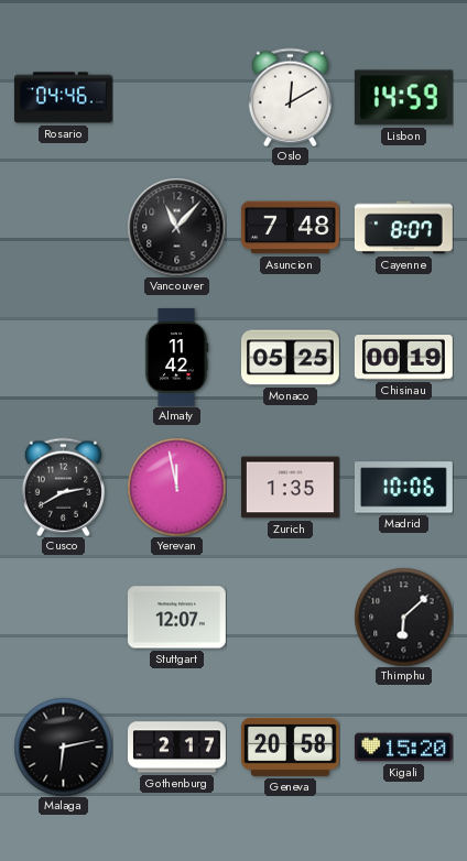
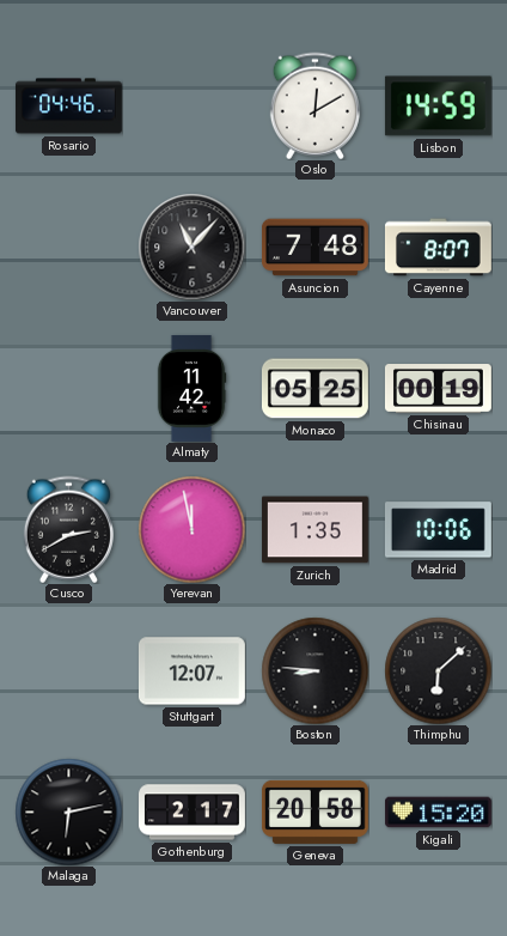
Boston: none -> 8:46
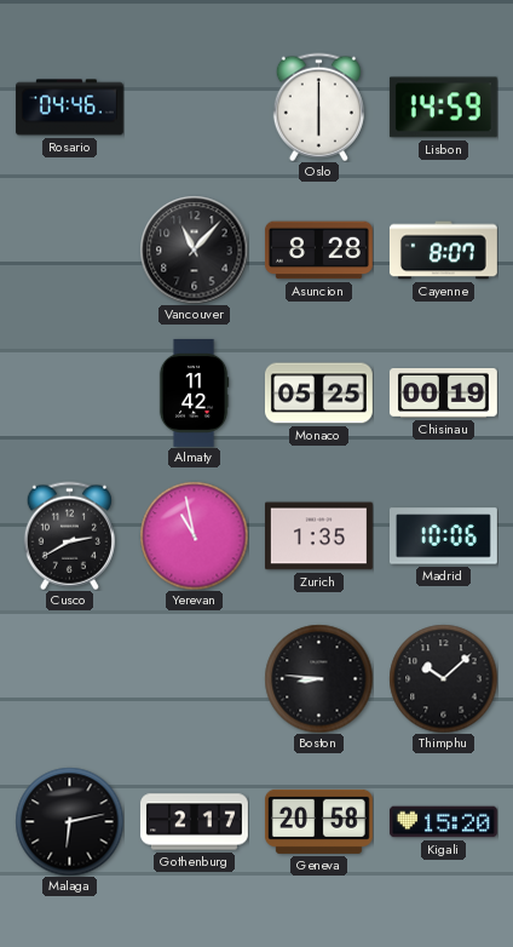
Oslo: 12:10 -> 6:00
Asuncion: 7:48 -> 8:28
Yerevan: 11:58 -> 10:58
Stuttgart: 12:07 -> none
Thimphu: 6:08 -> 10:08
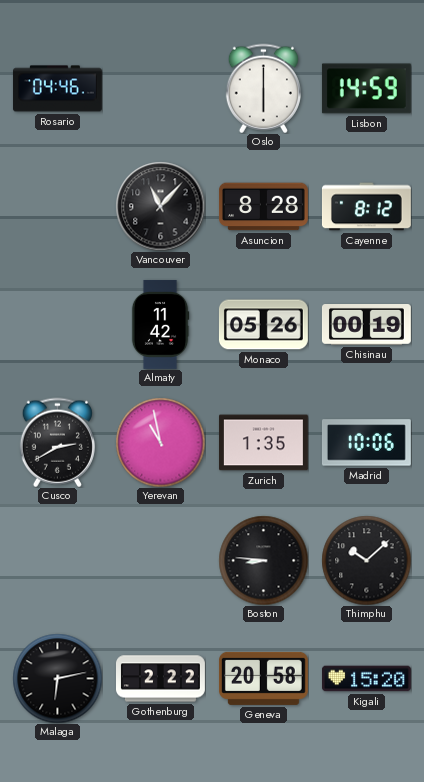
Cayenne: 8:07 -> 8:12
Monaco: 05:25 -> 05:26
Gothenburg: 2:17 -> 2:22
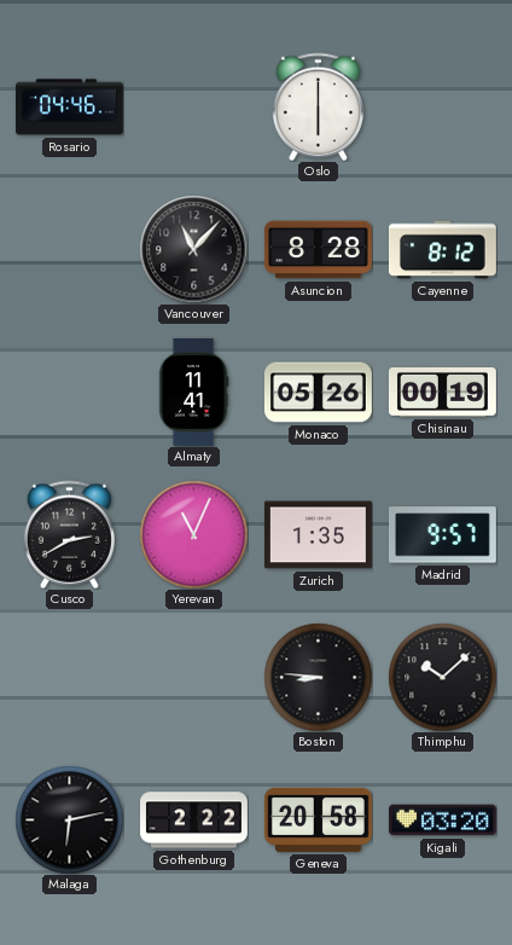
Lisbon: 14:59 -> none
Almaty: 11:42 -> 11:41
Yerevan: 10:58 -> 11:04
Madrid: 10:06 -> 9:57
Kigali: 15:20 -> 03:20
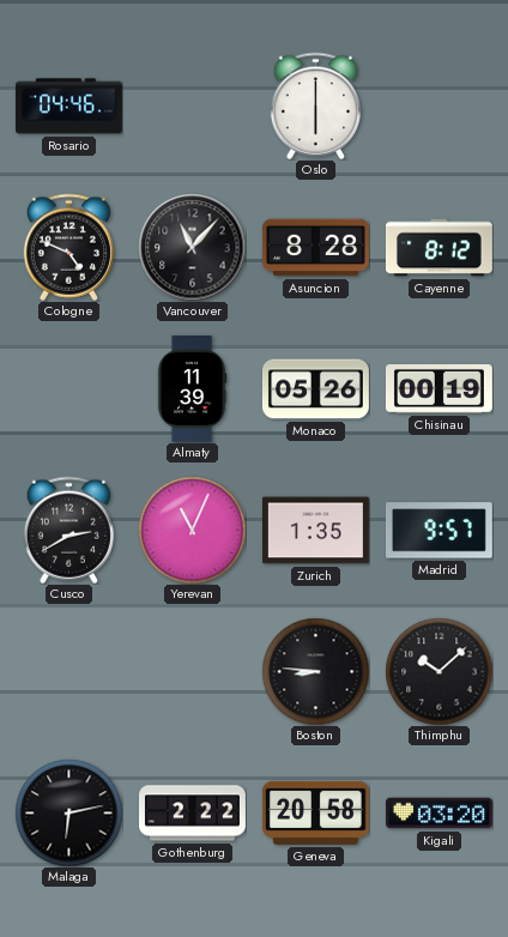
Cologne: none -> 4:49
Almaty: 11:41 -> 11:39
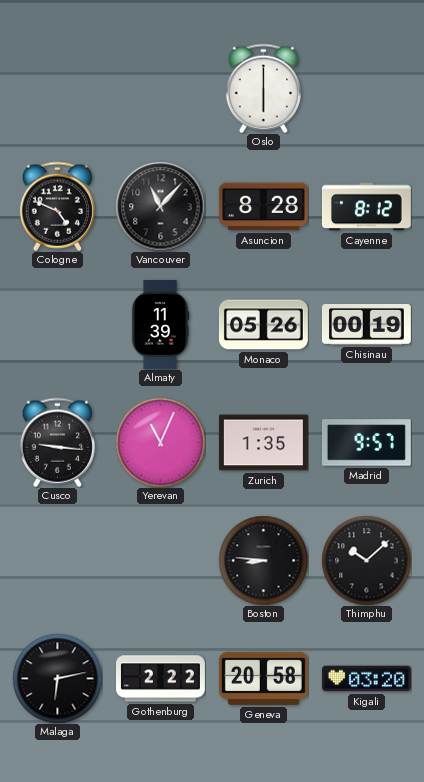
Rosario: 04:46 -> none
Cusco: 2:40 -> 9:16
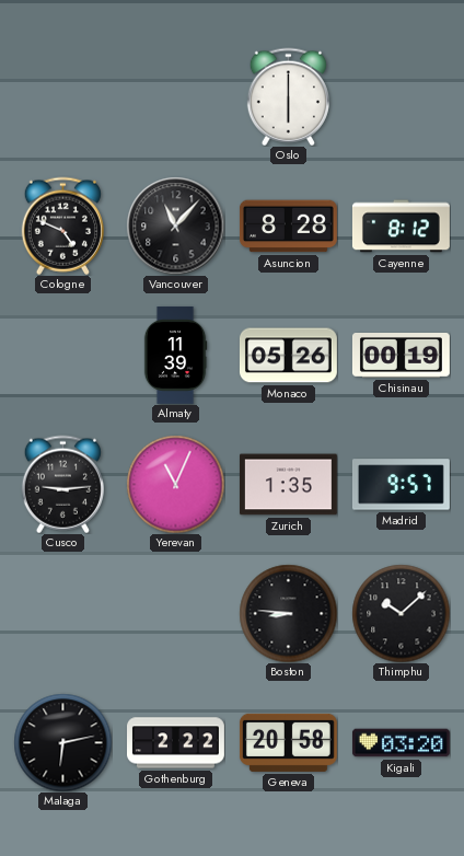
Cusco: 9:16 -> 9:14
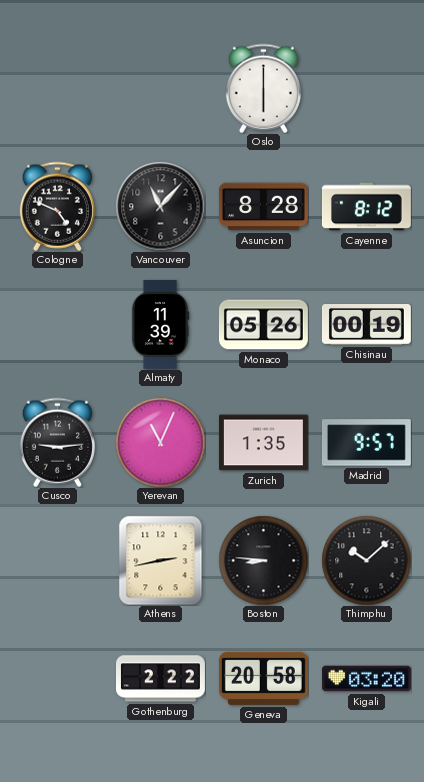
Athens: none -> 2:43
Malaga: 6:13 -> none
